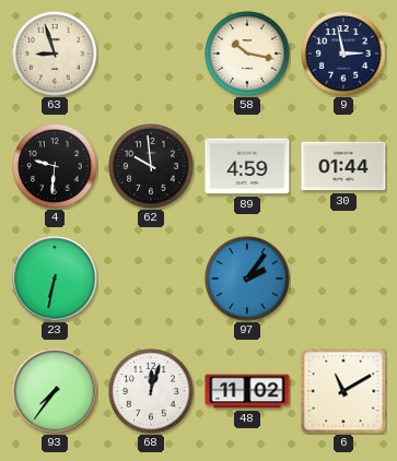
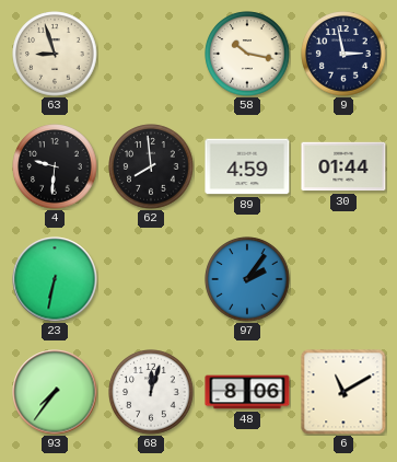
62: 9:59 -> 7:59
48: 11:02 -> 8:06
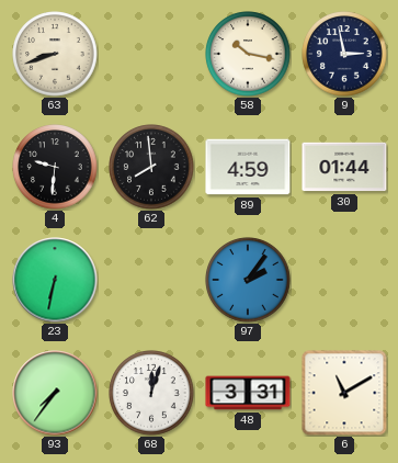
63: 8:57 -> 8:42
48: 8:06 -> 3:31
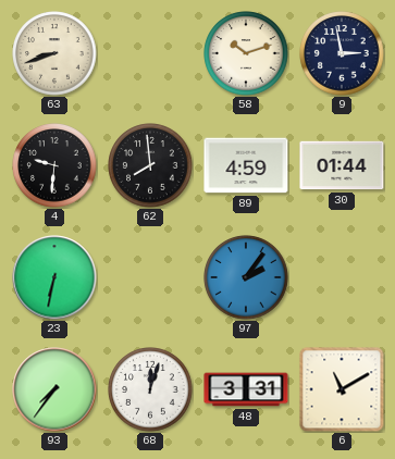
58: 10:17 -> 10:12
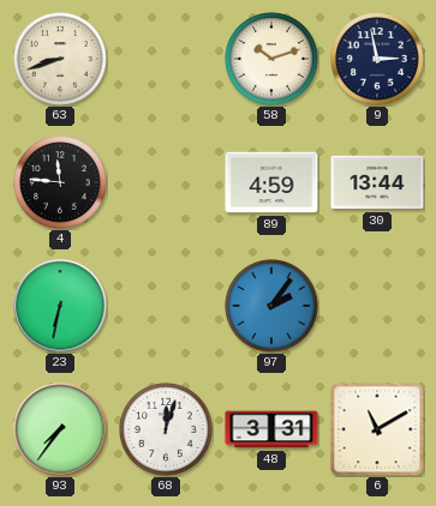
4: 9:31 -> 11:46
62: 7:59 -> none
30: 01:44 -> 13:44
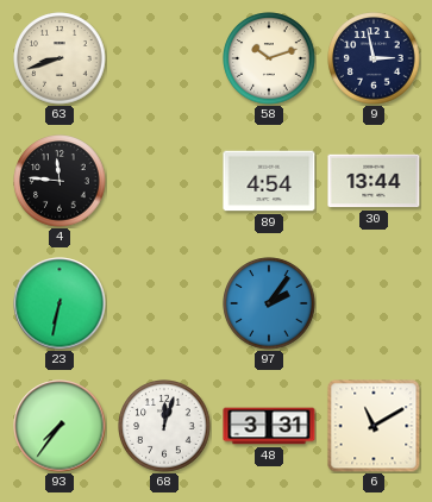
89: 4:59 -> 4:54
